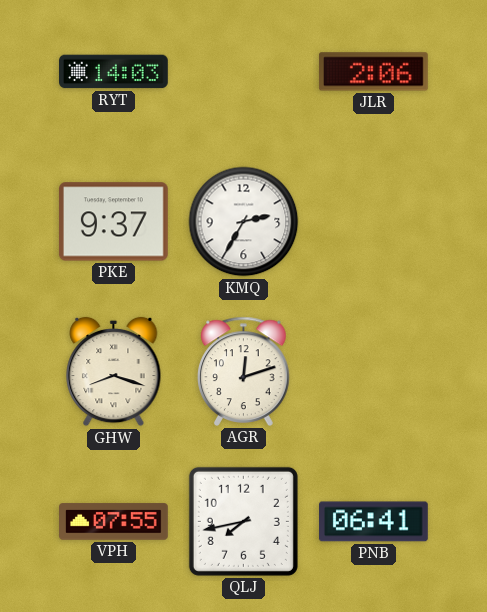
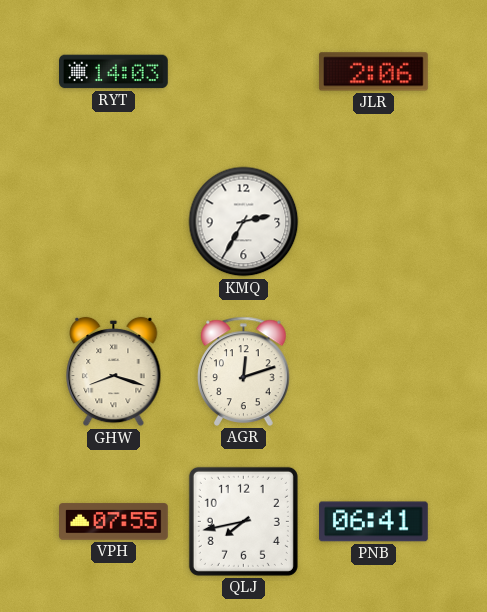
PKE: 9:37 -> none
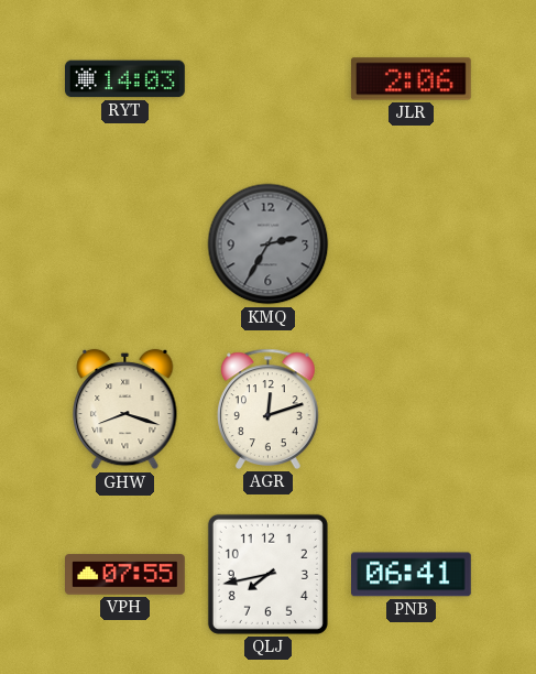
KMQ dial: white -> grey
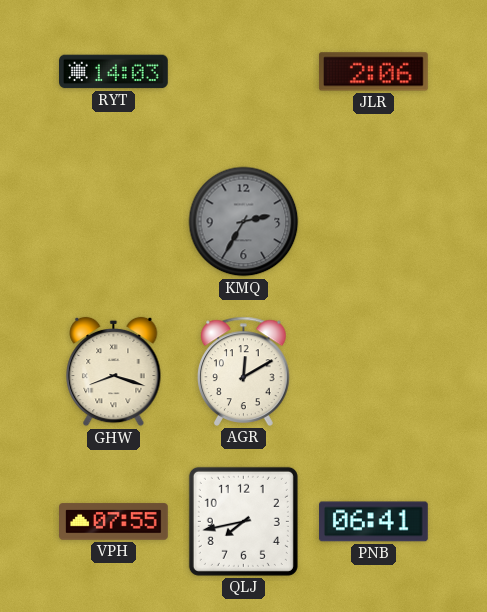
AGR: 12:12 -> 12:10
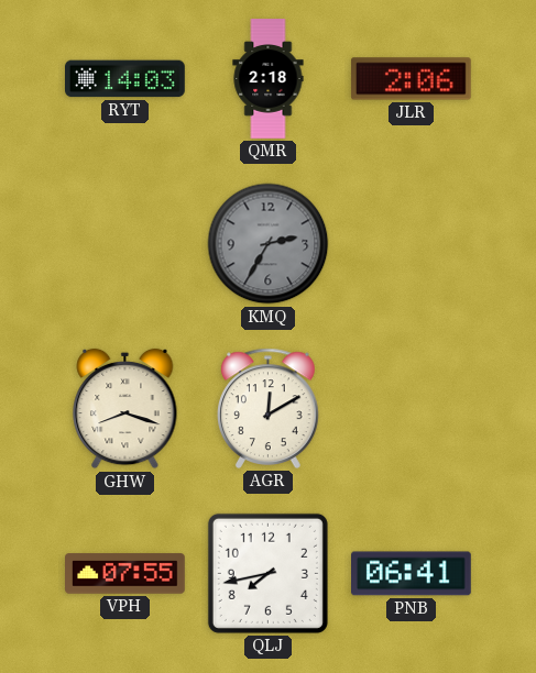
QMR: none -> 2:18
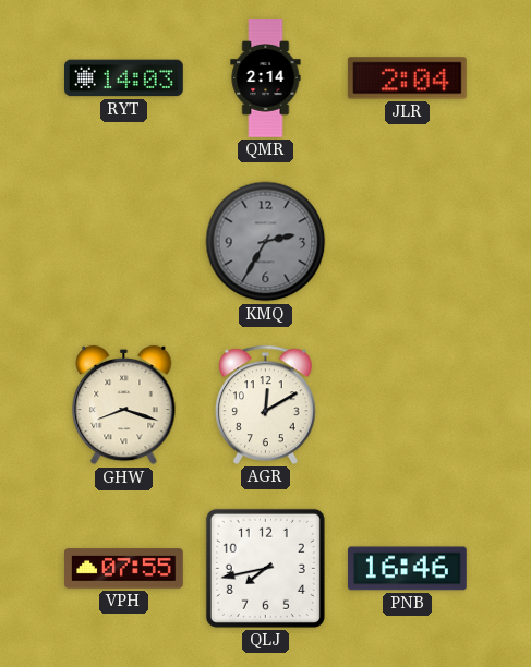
QMR: 2:18 -> 2:14
JLR: 2:06 -> 2:04
PNB: 06:41 -> 16:46
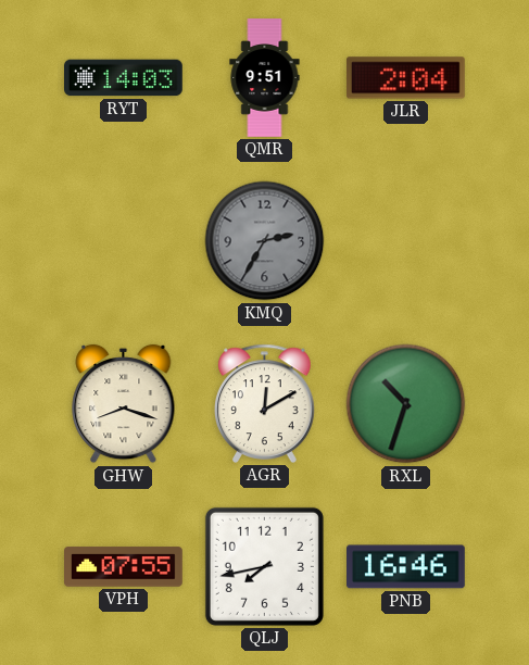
QMR: 2:14 -> 9:51
RXL: none -> 10:33
